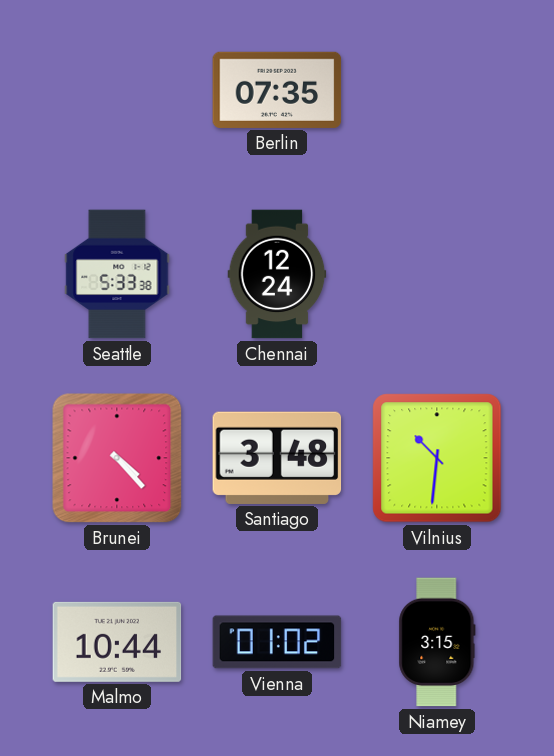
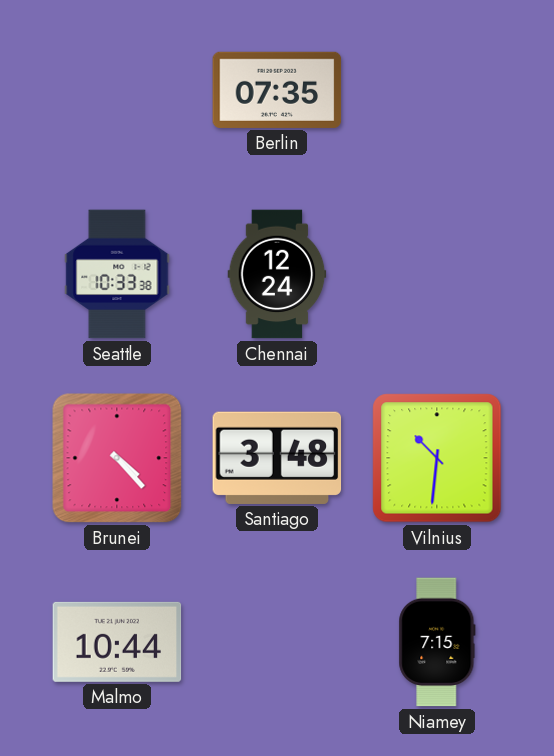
Seattle: 5:33 -> 10:33
Vienna: 01:02 -> none
Niamey: 3:15 -> 7:15
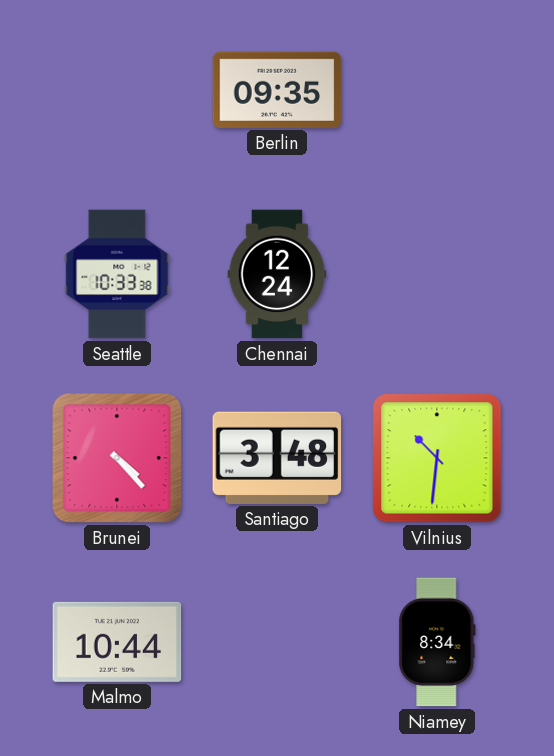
Berlin: 07:35 -> 09:35
Niamey: 7:15 -> 8:34
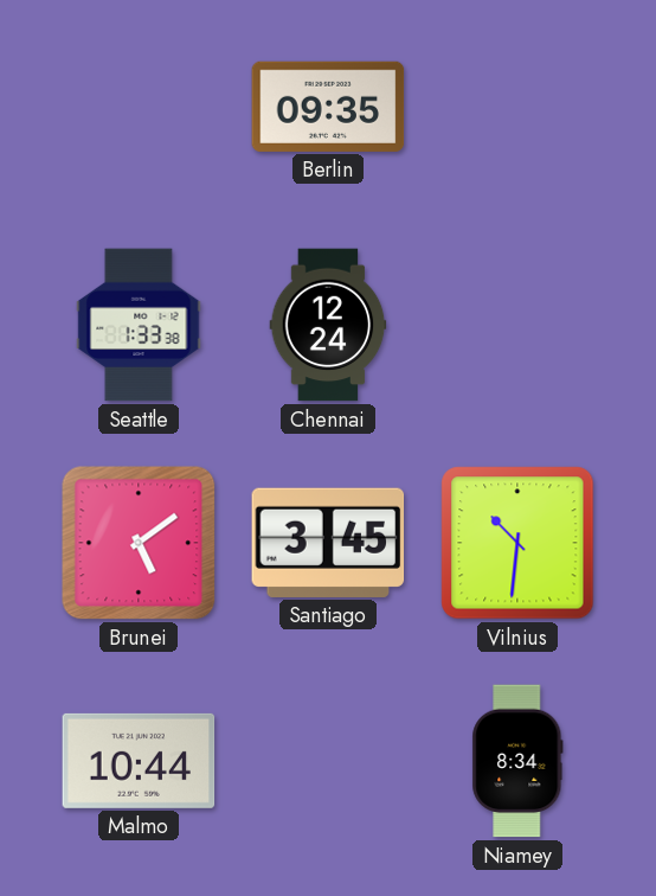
Seattle: 10:33 -> 1:33
Brunei: 4:23 -> 5:09
Santiago: 3:48 -> 3:45
